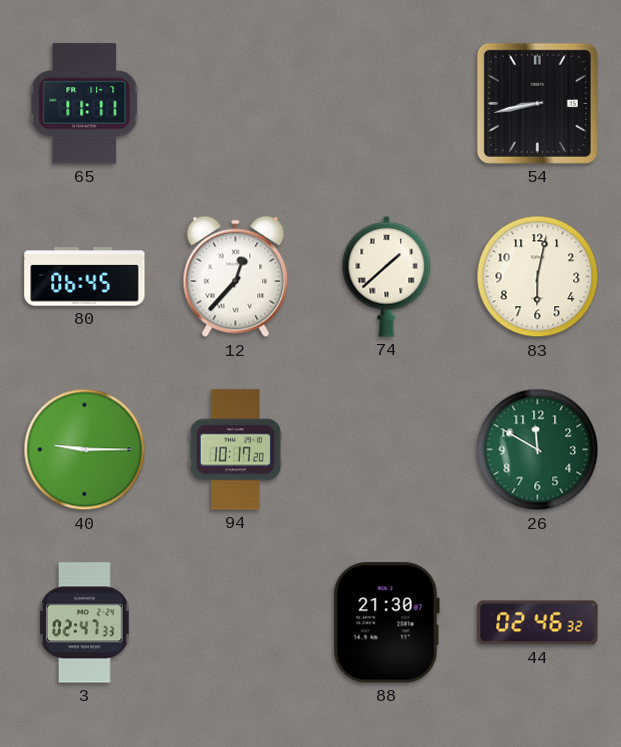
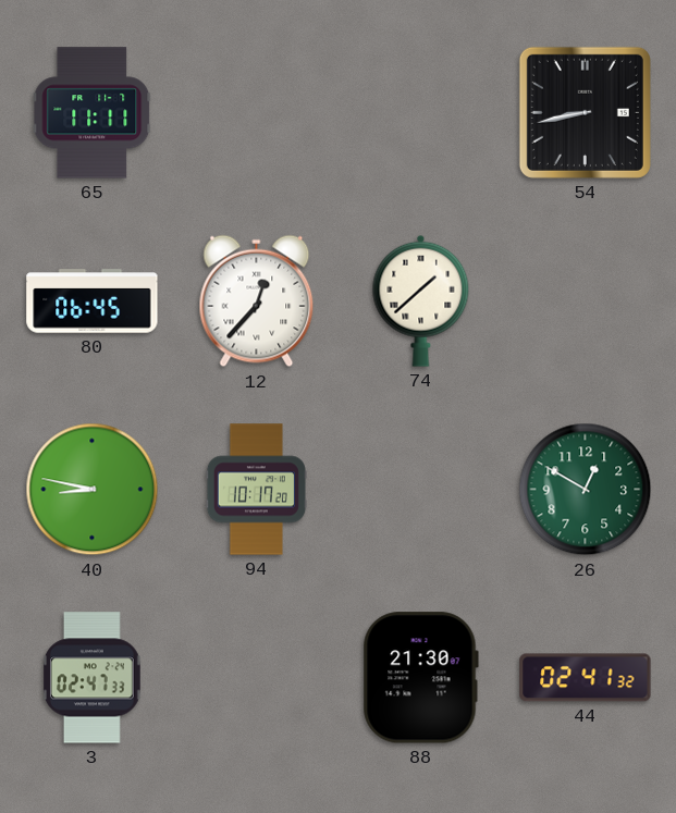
83: 6:02 -> none
40: 9:15 -> 8:47
26: 11:50 -> 12:50
44: 02:46 -> 02:41
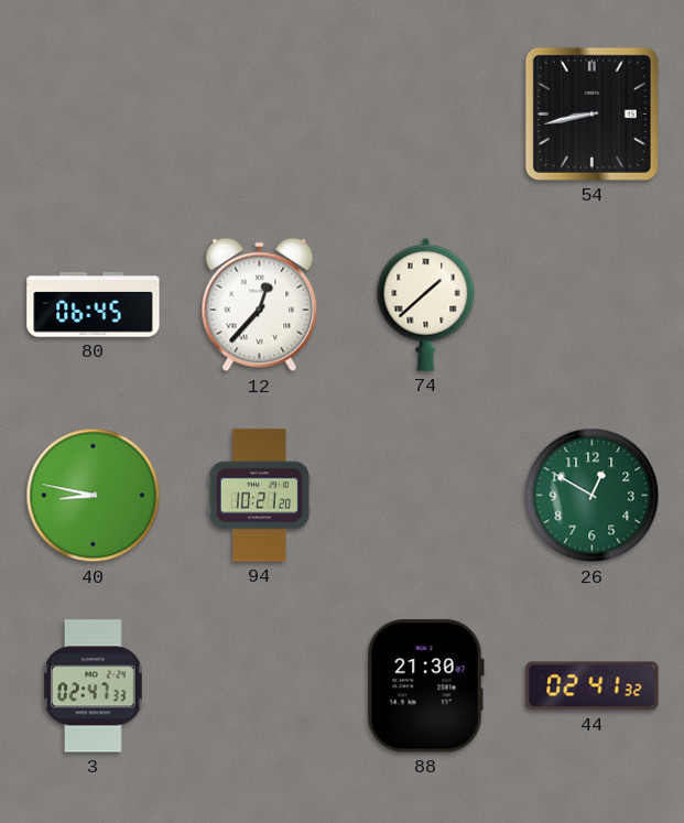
65: 11:11 -> none
94: 10:17 -> 10:21
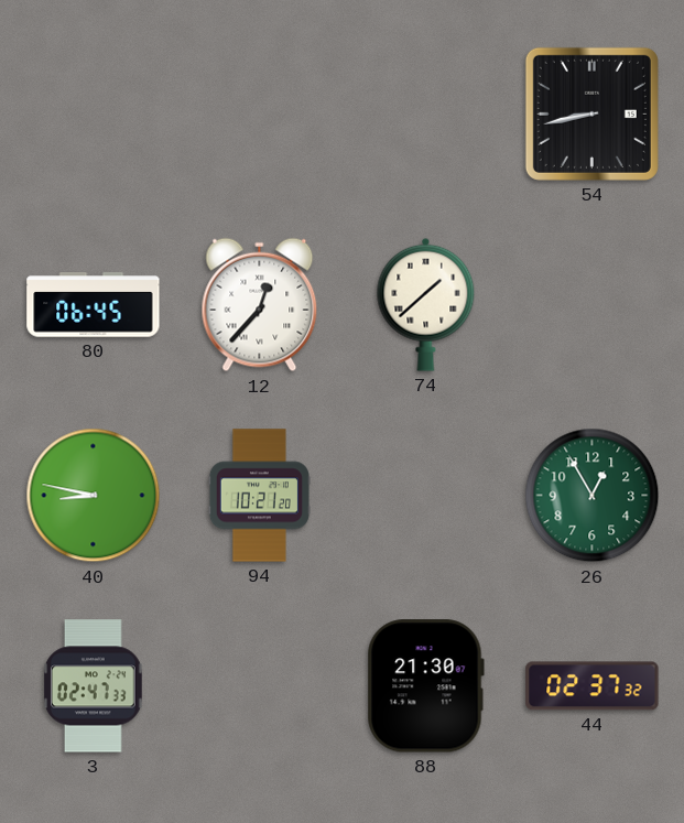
26: 12:50 -> 12:55
44: 02:41 -> 02:37
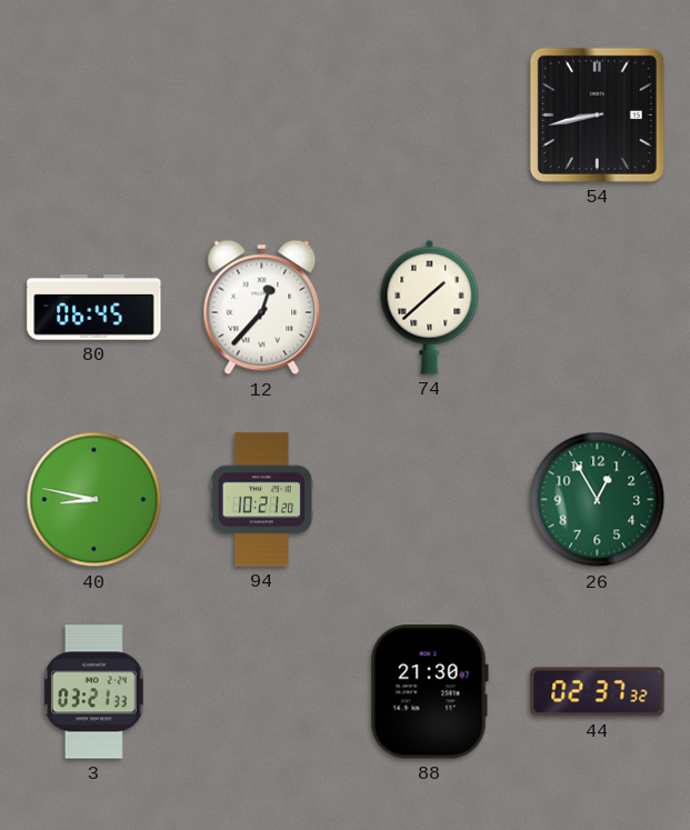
3: 02:47 -> 03:21
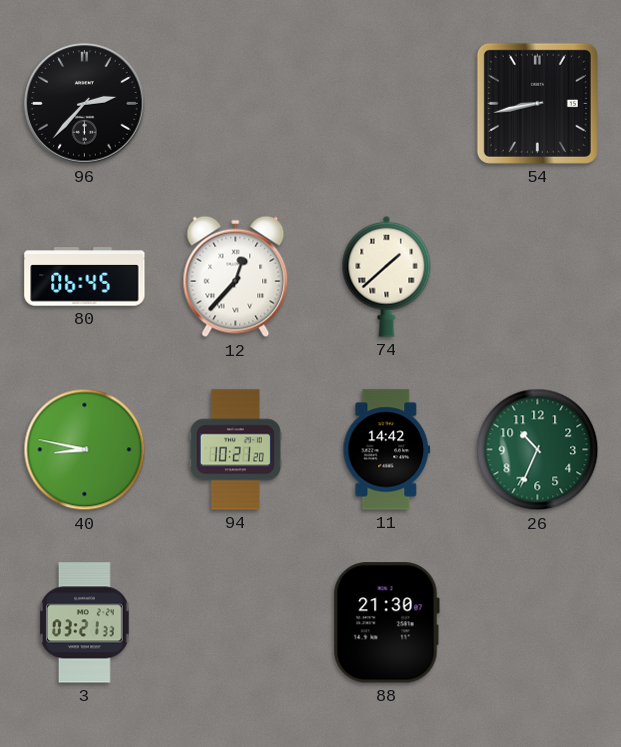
96: none -> 2:37
11: none -> 14:42
26: 12:55 -> 10:34
44: 02:37 -> none
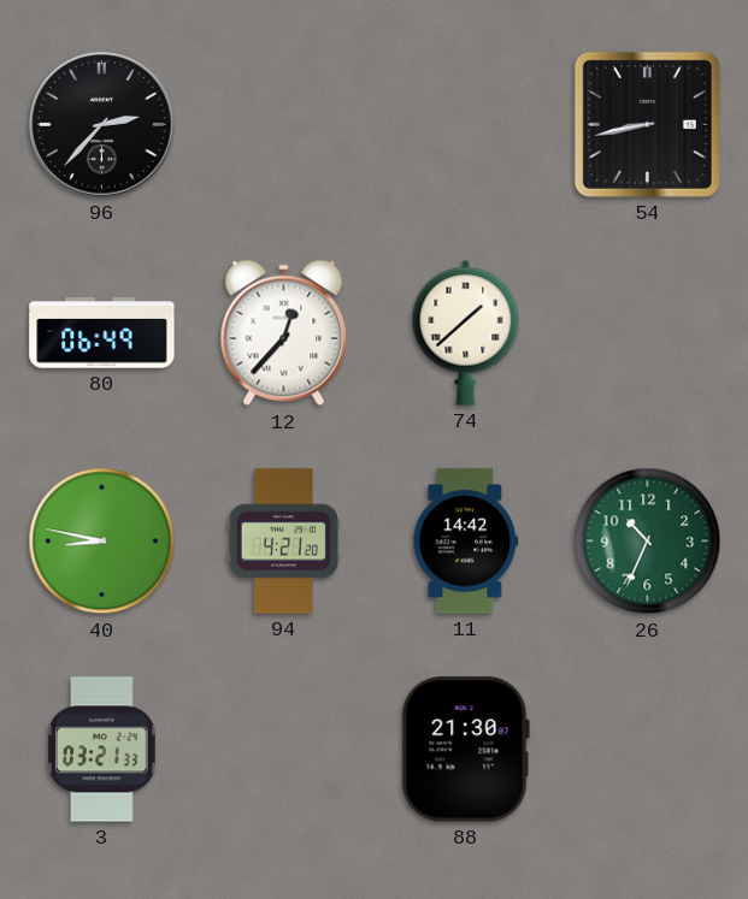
80: 06:45 -> 06:49
94: 10:21 -> 4:21
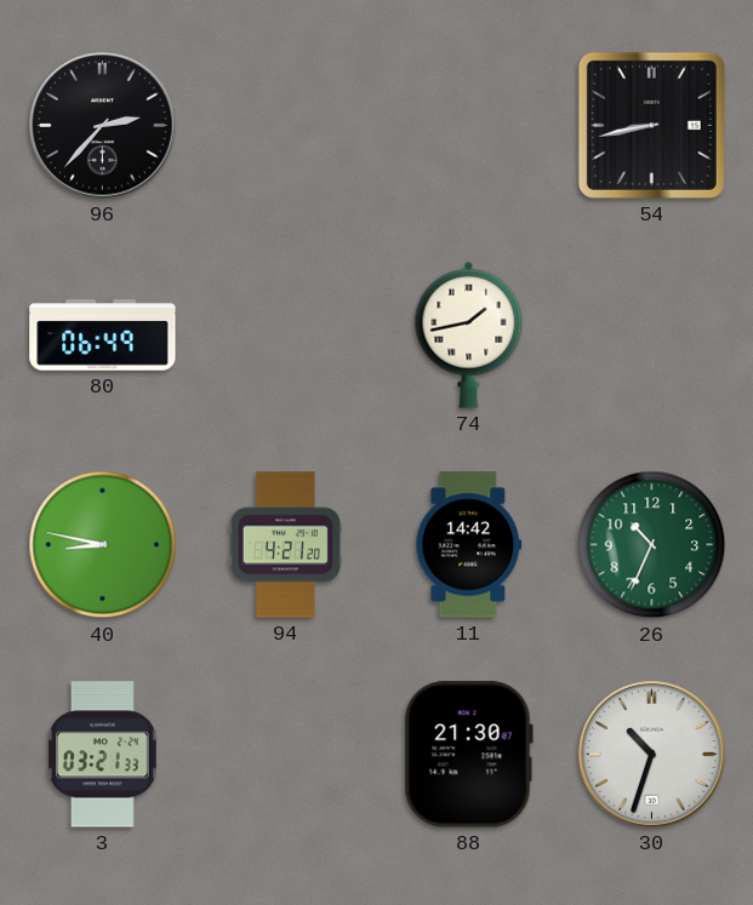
12: 12:37 -> none
74: 1:38 -> 1:43
30: none -> 10:33
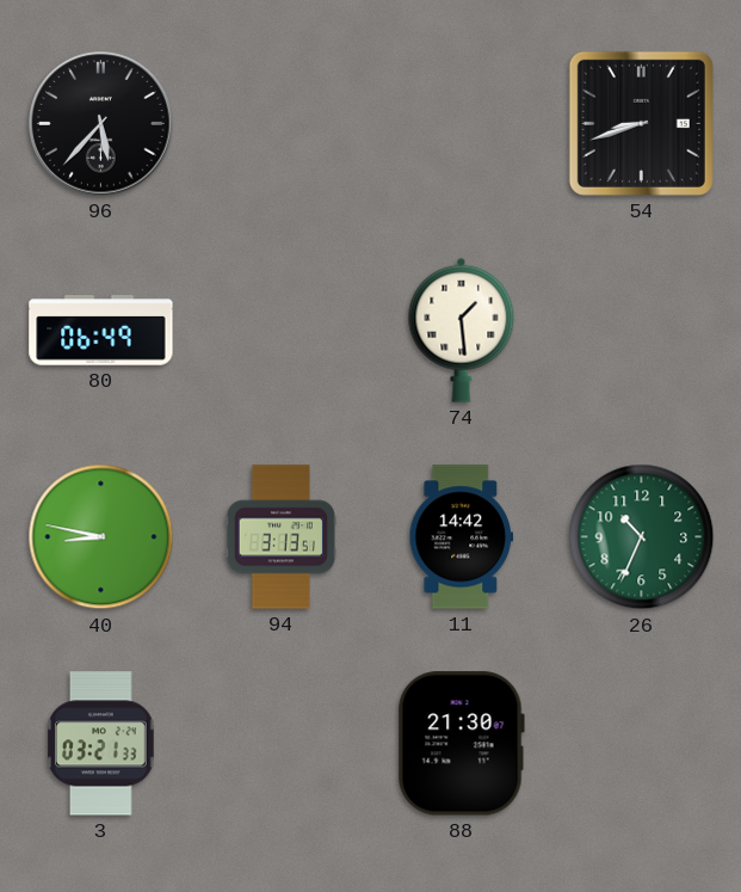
96: 2:37 -> 5:37
54: 8:43 -> 8:42
74: 1:43 -> 1:29
94: 4:21 -> 3:13
30: 10:33 -> none
